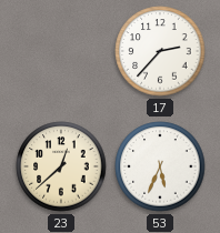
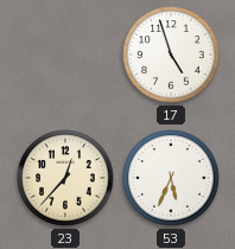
17: 2:37 -> 4:57
23: 12:38 -> 12:37
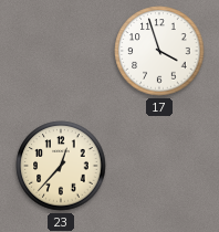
17: 4:57 -> 3:57
53: 5:34 -> none
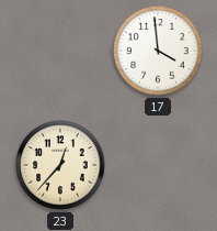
17: 3:57 -> 3:59
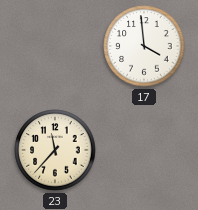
23: 12:37 -> 11:37
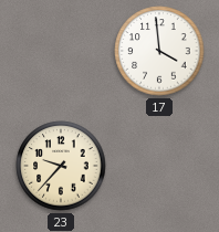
23: 11:37 -> 9:37
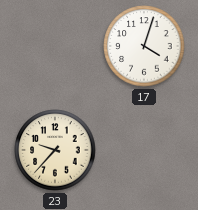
17: 3:59 -> 4:03
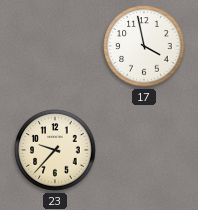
17: 4:03 -> 3:58
